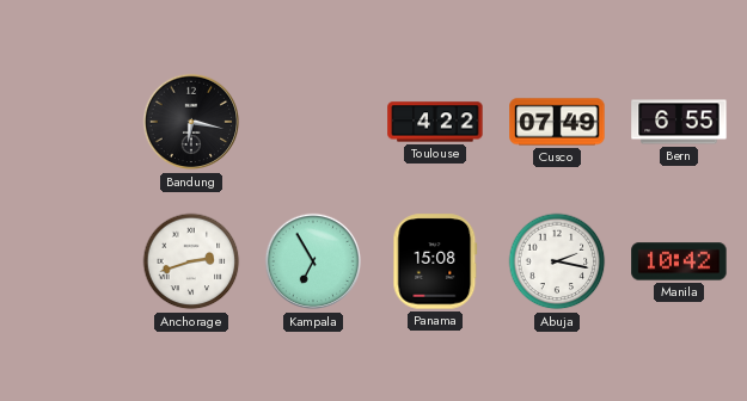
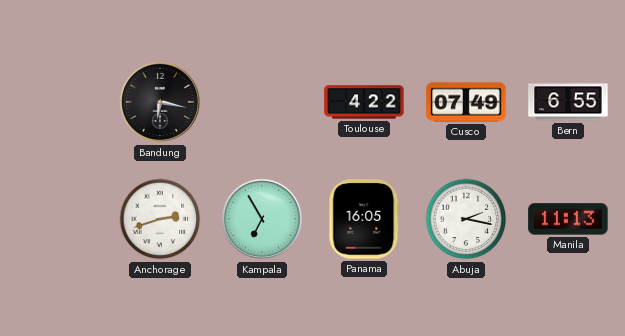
Panama: 15:08 -> 16:05
Manila: 10:42 -> 11:13
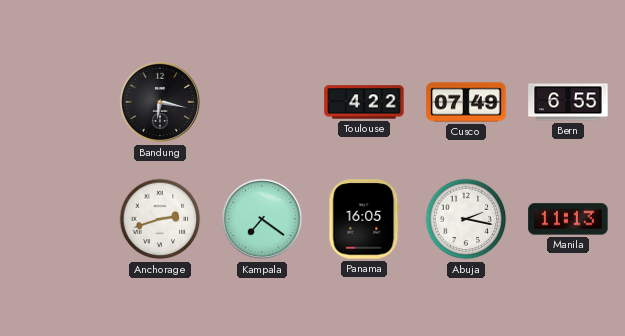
Kampala: 6:55 -> 7:21
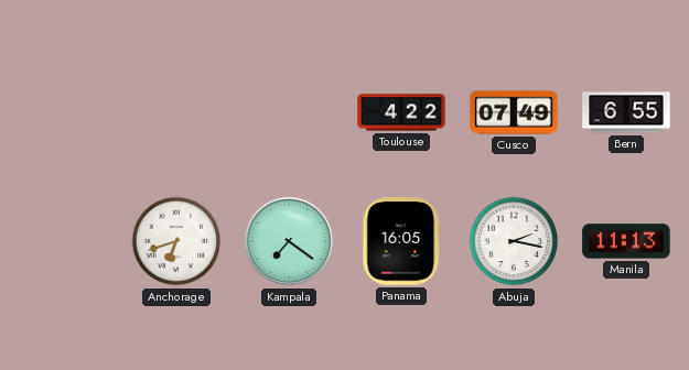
Bandung: 6:17 -> none
Anchorage: 2:42 -> 6:42
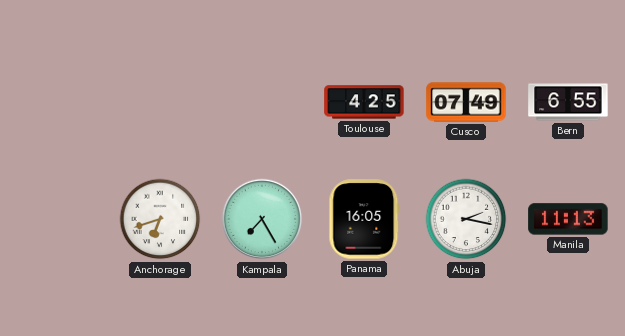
Toulouse: 4:22 -> 4:25
Kampala: 7:21 -> 7:25
